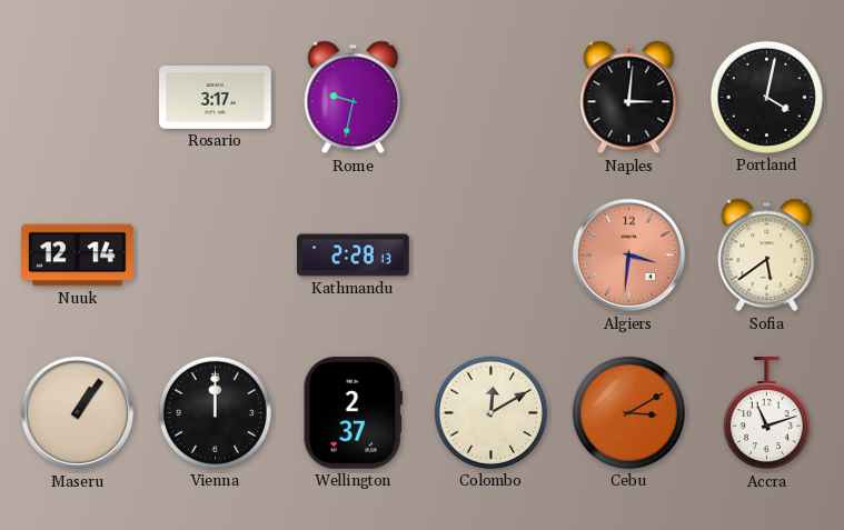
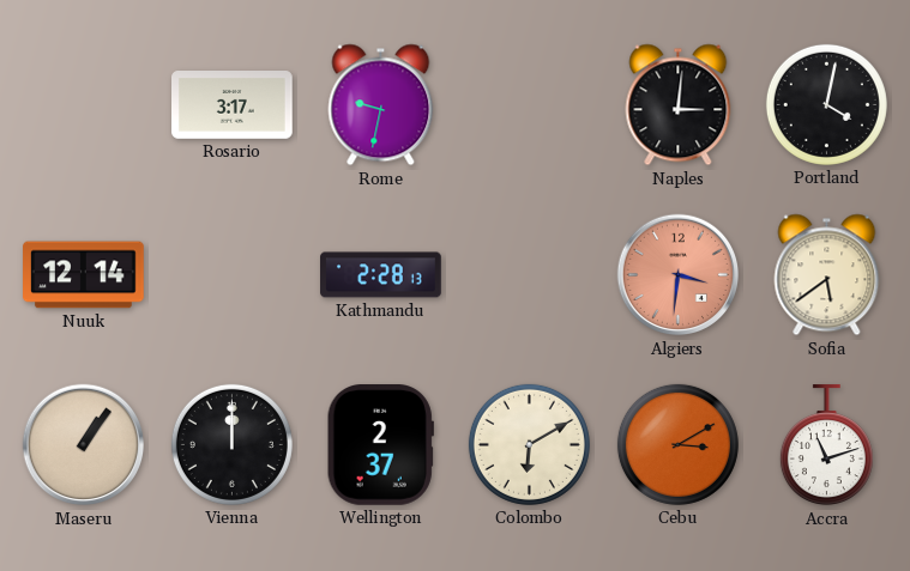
Colombo: 12:10 -> 6:10
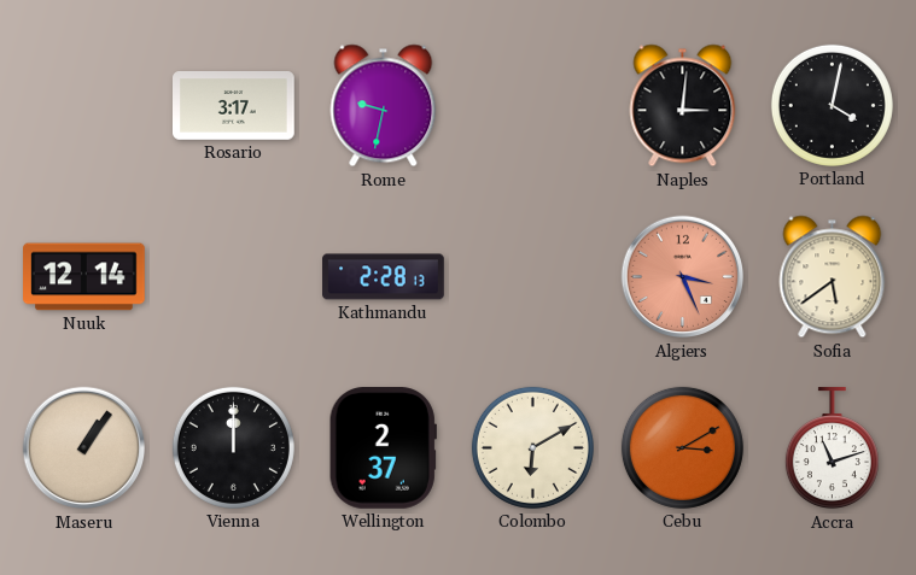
Algiers: 3:31 -> 3:26
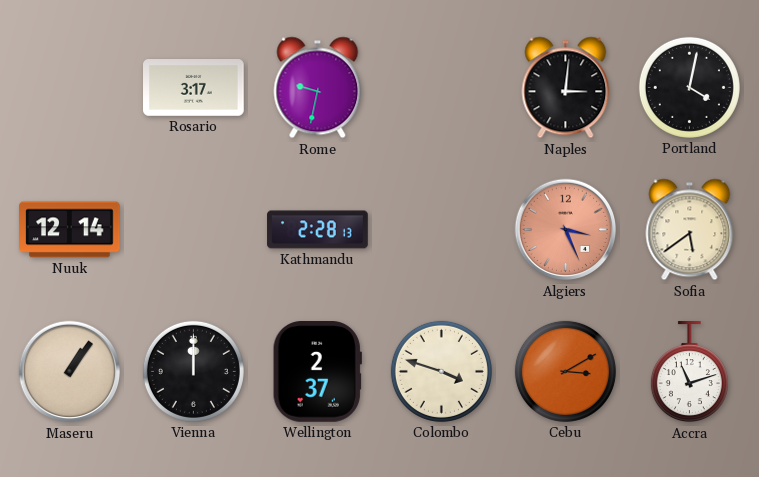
Colombo: 6:10 -> 3:48
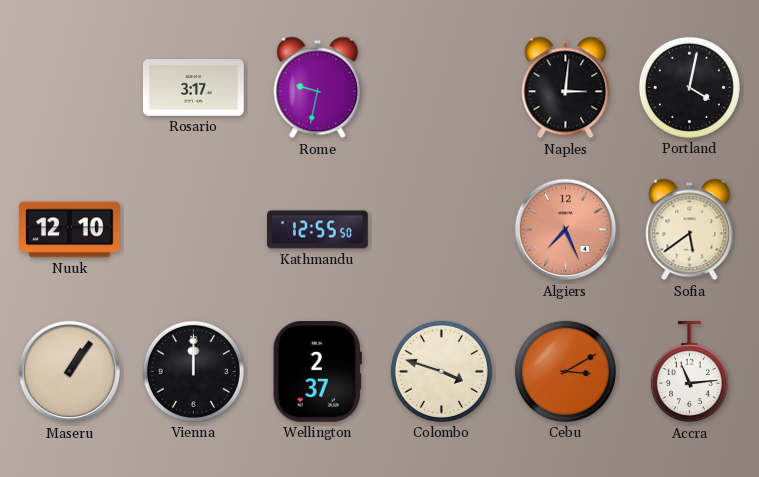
Nuuk: 12:14 -> 12:10
Kathmandu: 2:28 -> 12:55
Algiers: 3:26 -> 7:26
Accra: 11:12 -> 11:14
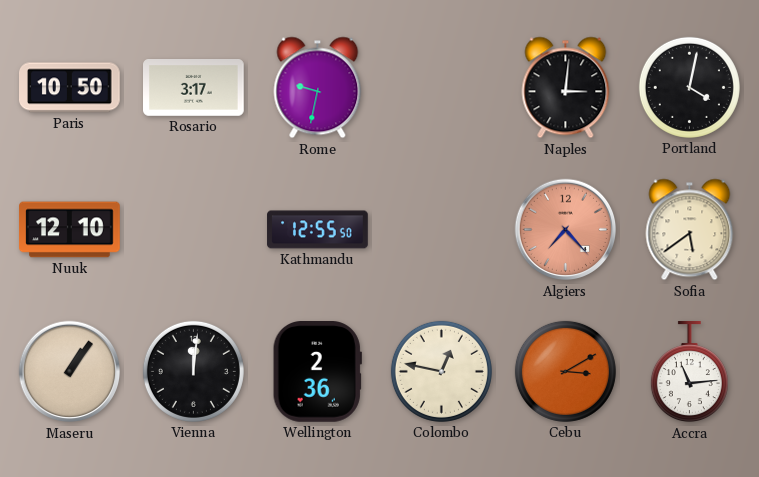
Paris: none -> 10:50
Algiers: 7:26 -> 7:23
Vienna: 12:00 -> 12:01
Wellington: 2:37 -> 2:36
Colombo: 3:48 -> 12:47
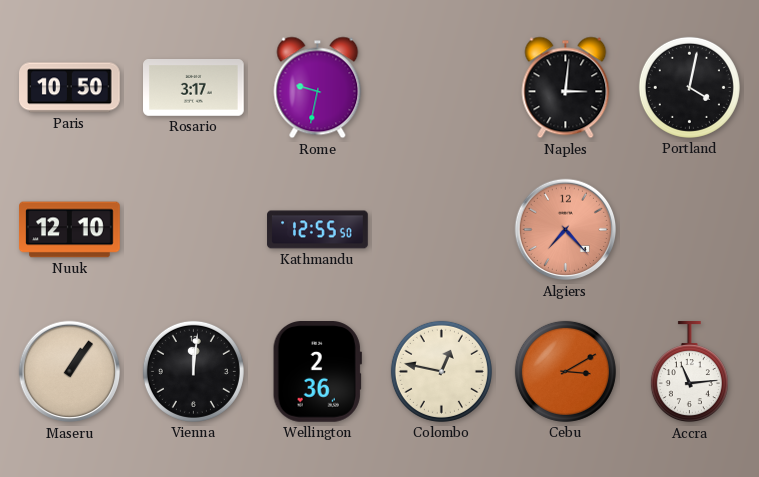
Sofia: 5:39 -> none
